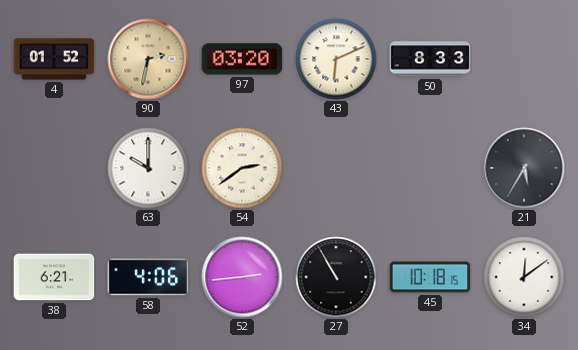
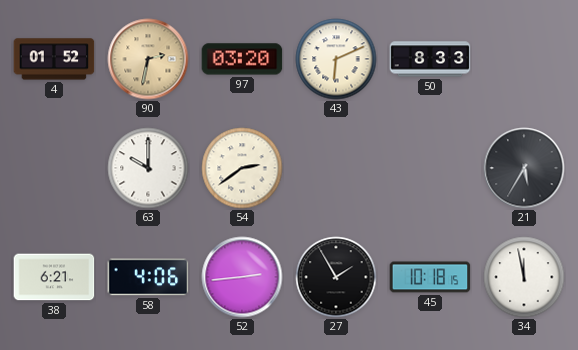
27: 10:55 -> 1:55
34: 12:09 -> 11:58
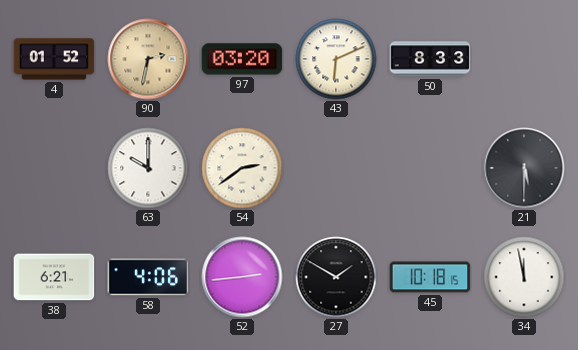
21: 5:35 -> 5:30
27: 1:55 -> 1:50
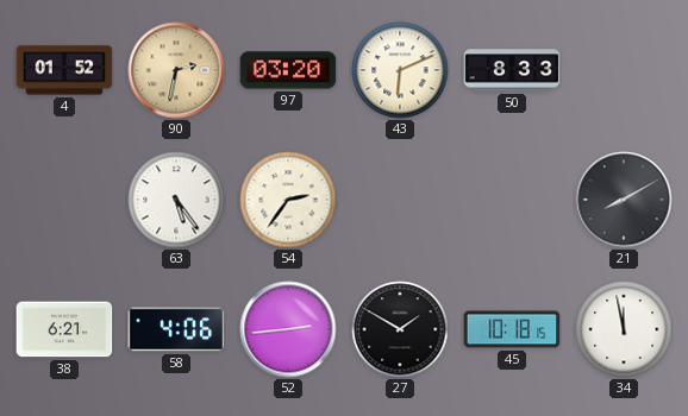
63: 10:00 -> 5:24
54: 2:39 -> 2:36
21: 5:30 -> 8:10
